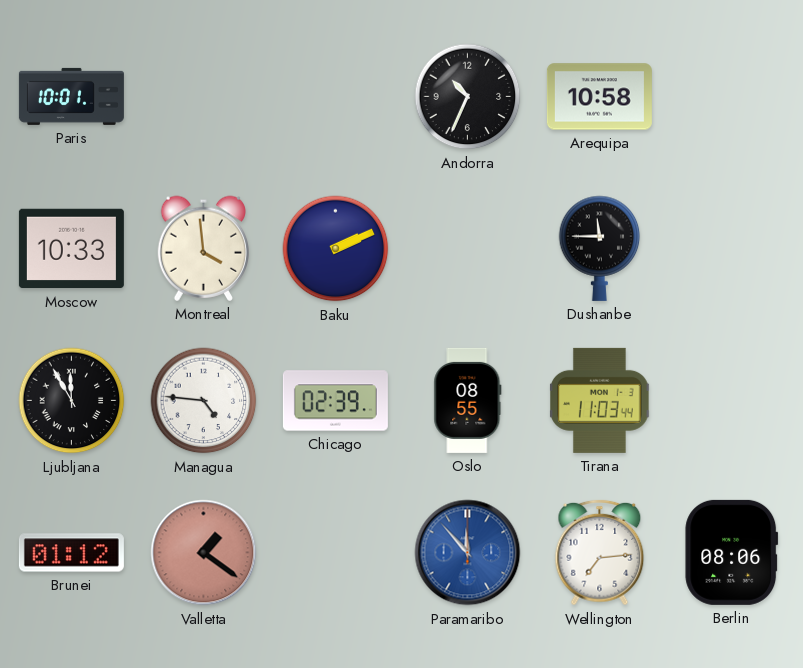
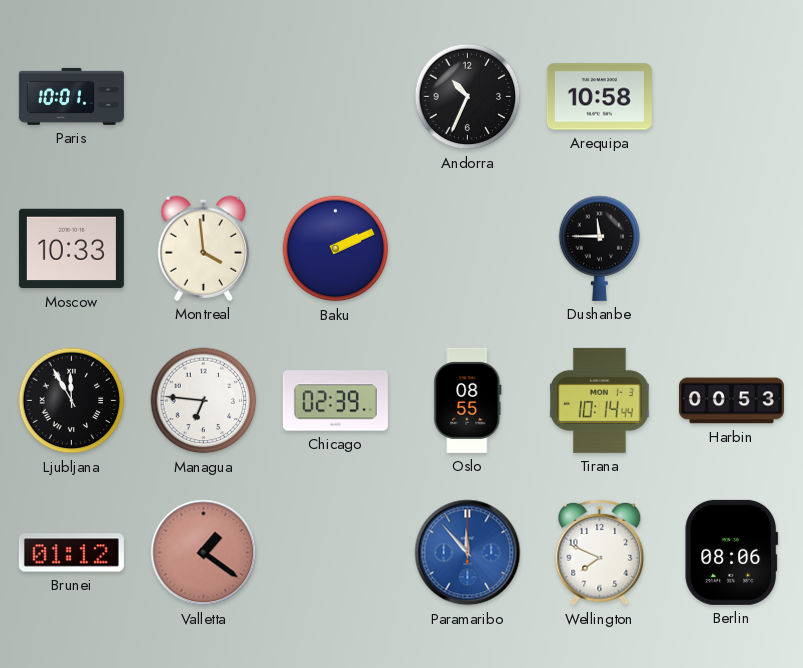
Managua: 4:46 -> 6:46
Tirana: 11:03 -> 10:14
Harbin: none -> 00:53
Wellington: 7:14 -> 7:49
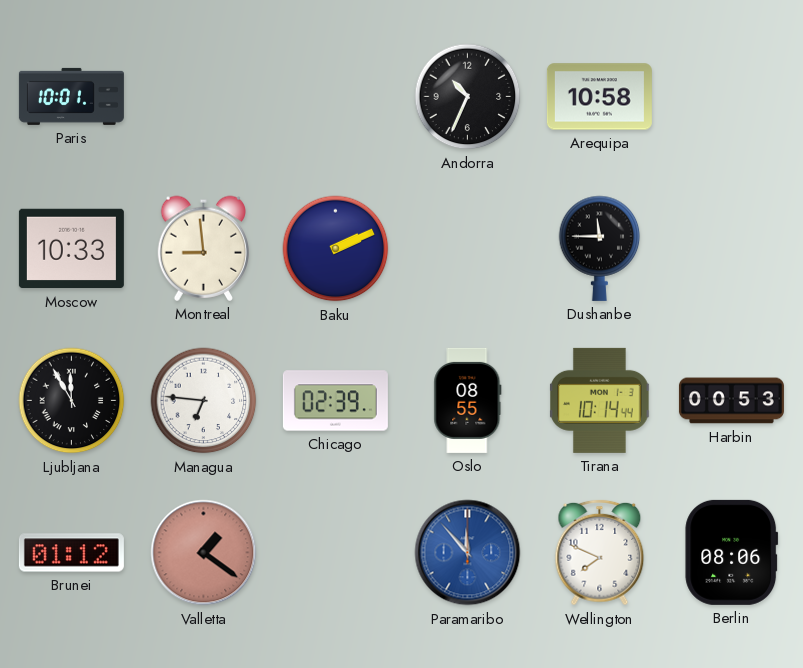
Montreal: 3:59 -> 8:59
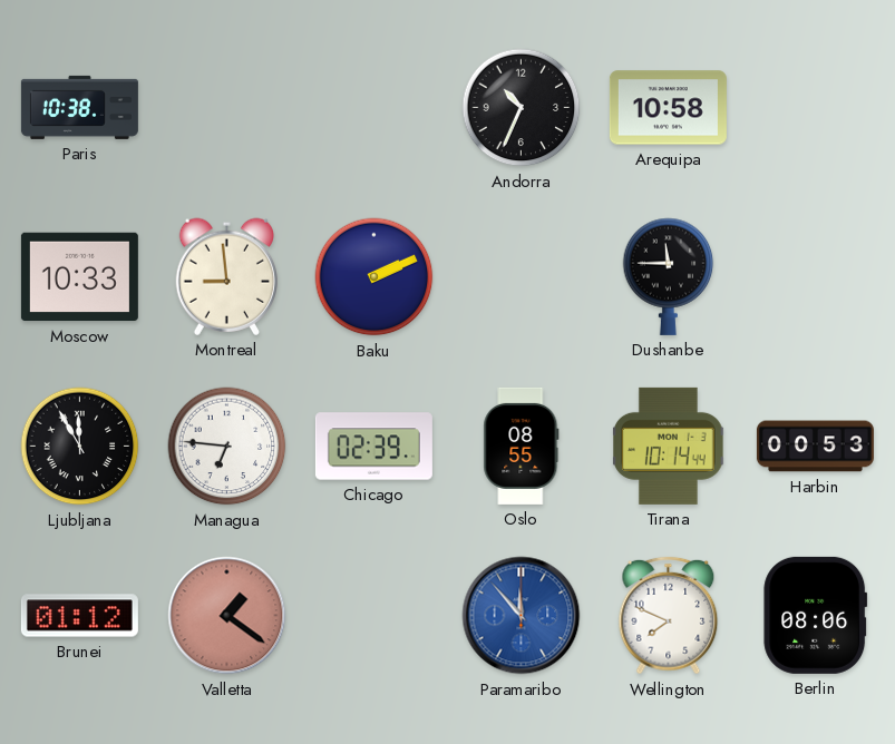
Paris: 10:01 -> 10:38
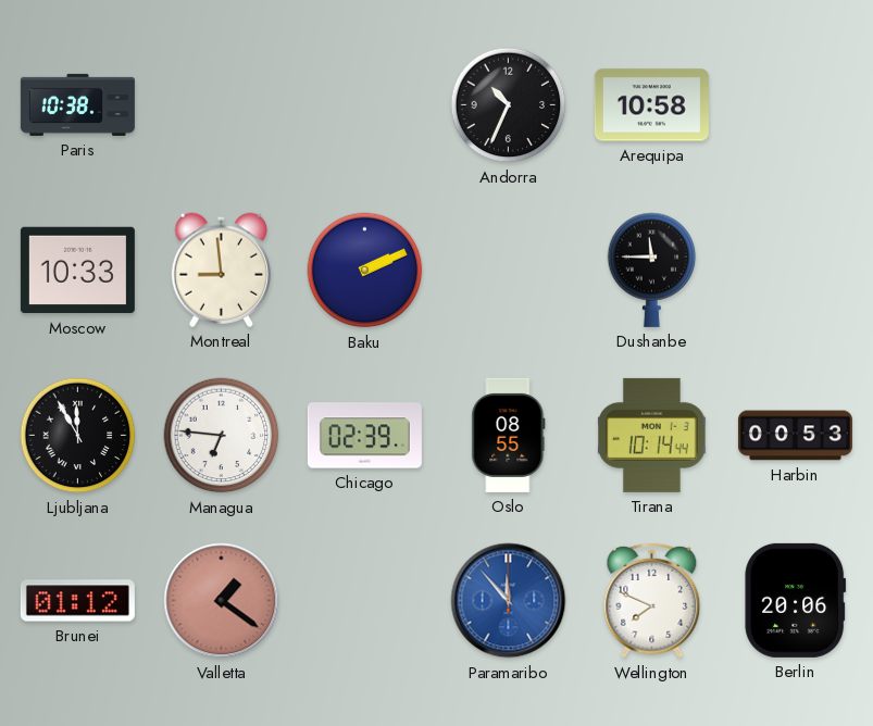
Berlin: 08:06 -> 20:06
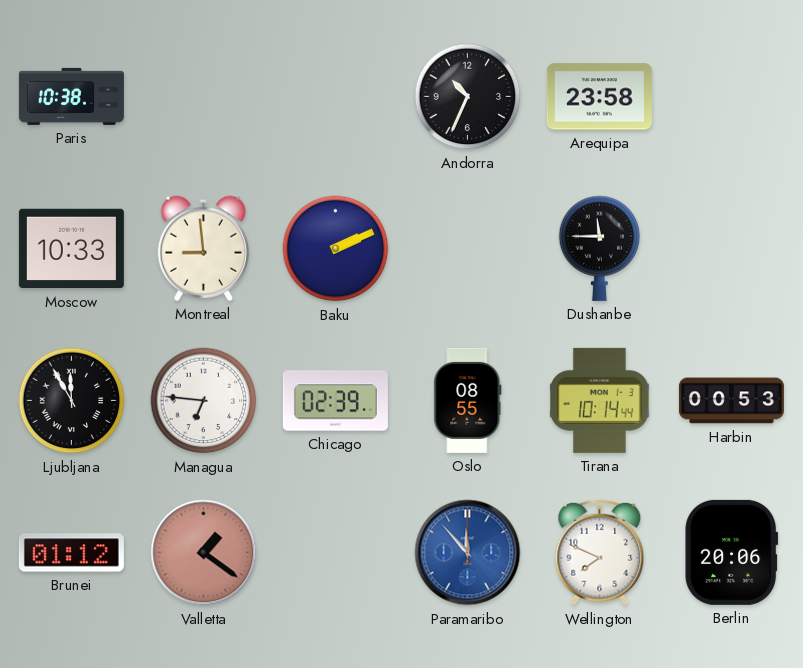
Arequipa: 10:58 -> 23:58
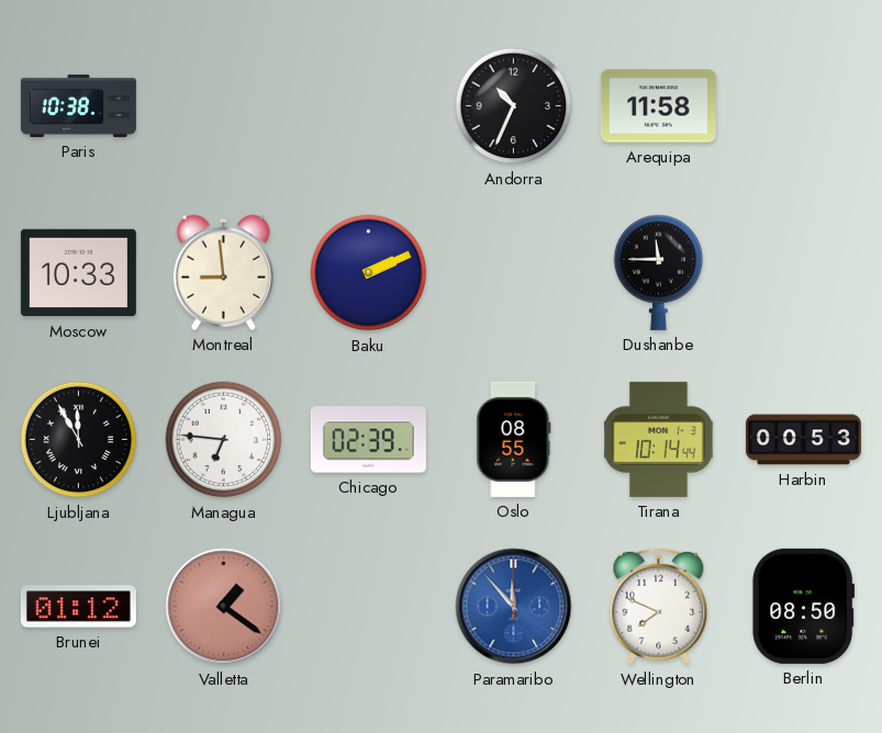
Arequipa: 23:58 -> 11:58
Berlin: 20:06 -> 08:50
